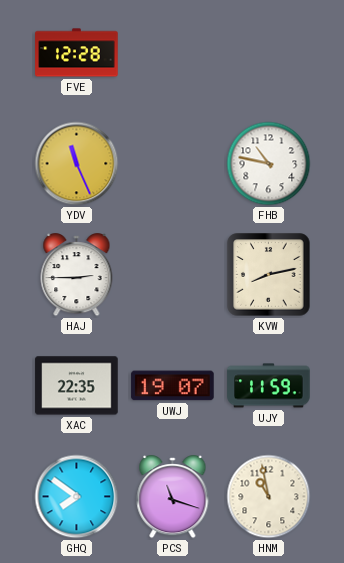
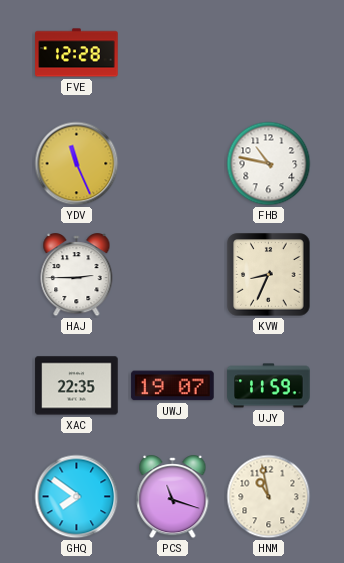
KVW: 8:13 -> 8:34
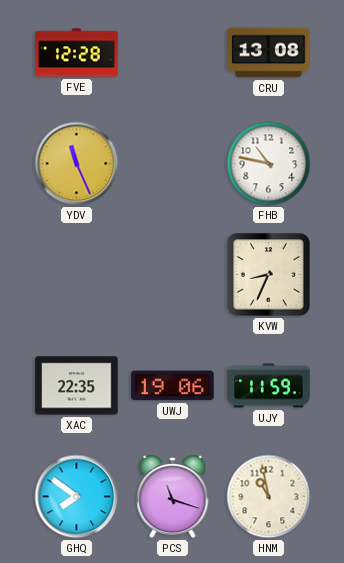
CRU: none -> 13:08
HAJ: 2:45 -> none
UWJ: 19:07 -> 19:06
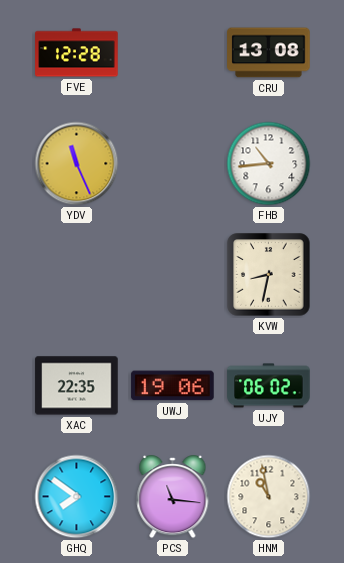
FHB: 10:47 -> 10:44
KVW: 8:34 -> 8:32
UJY: 11:59 -> 06:02
PCS: 11:18 -> 11:16
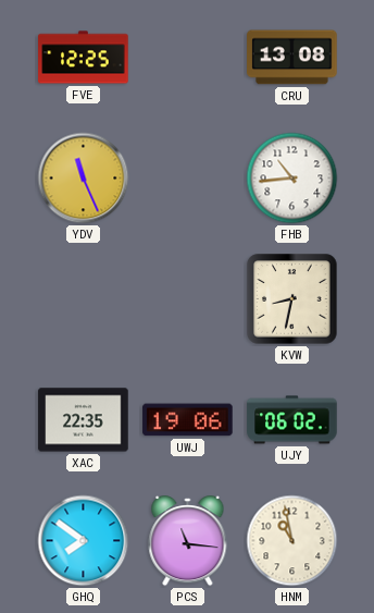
FVE: 12:28 -> 12:25
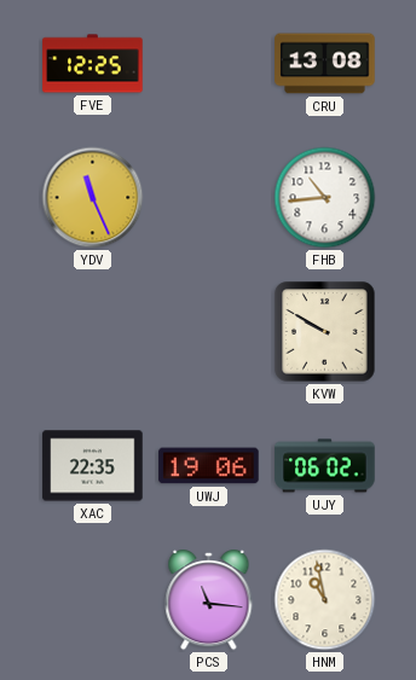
KVW: 8:32 -> 9:50
GHQ: 7:51 -> none
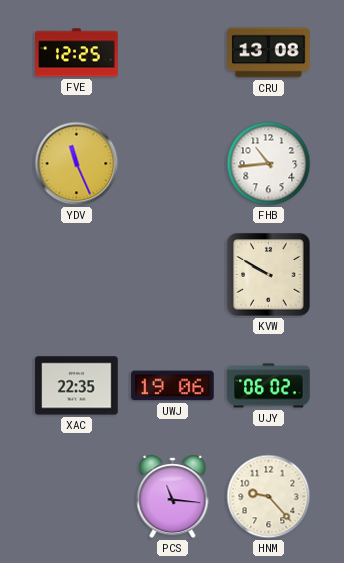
HNM: 10:58 -> 9:23
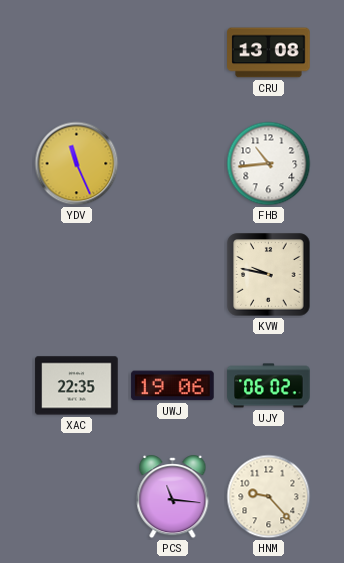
FVE: 12:25 -> none
KVW: 9:50 -> 9:47
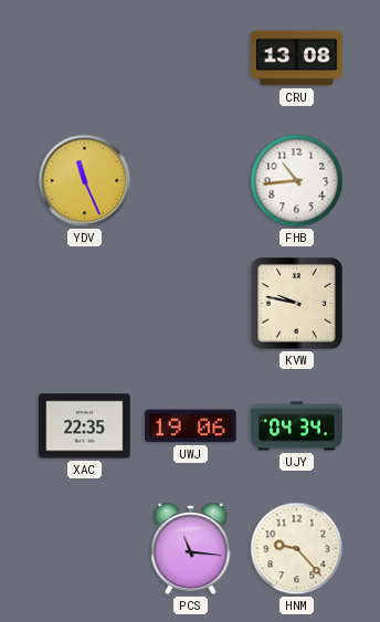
UJY: 06:02 -> 04:34
